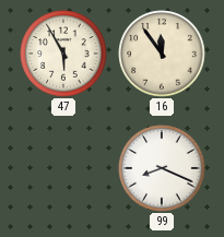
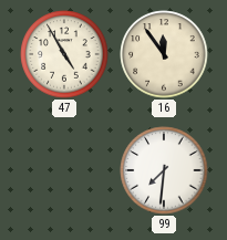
47: 5:55 -> 4:55
99: 8:19 -> 7:31
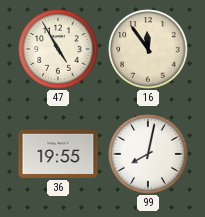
36: none -> 19:55
99: 7:31 -> 8:02
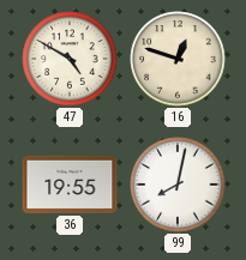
47: 4:55 -> 4:50
16: 11:54 -> 12:48
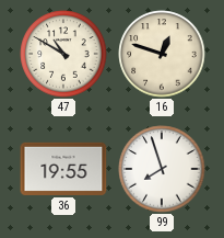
47: 4:50 -> 10:50
99: 8:02 -> 7:57
